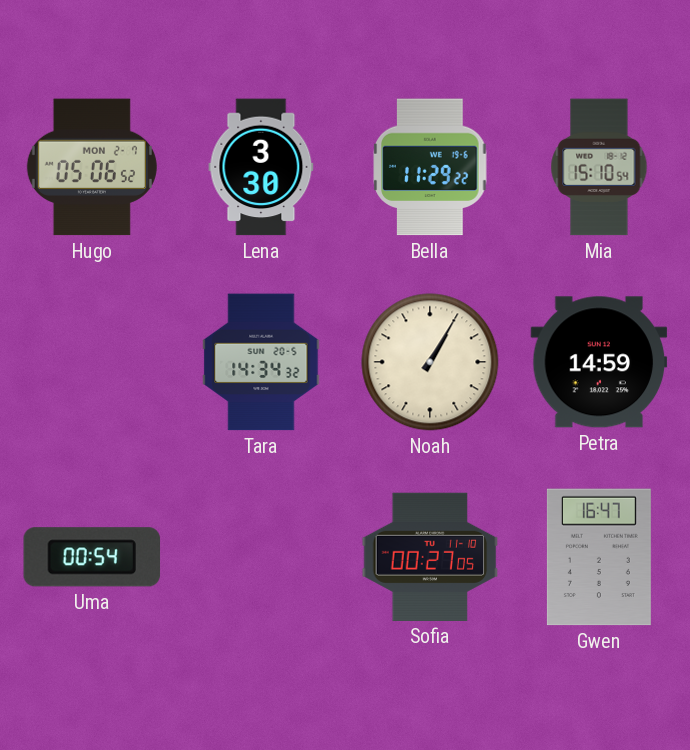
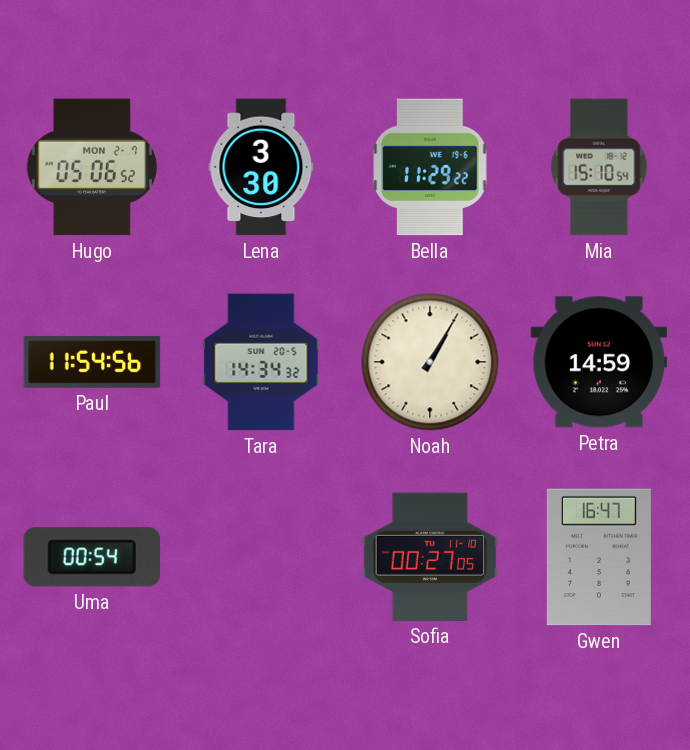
Paul: none -> 11:54
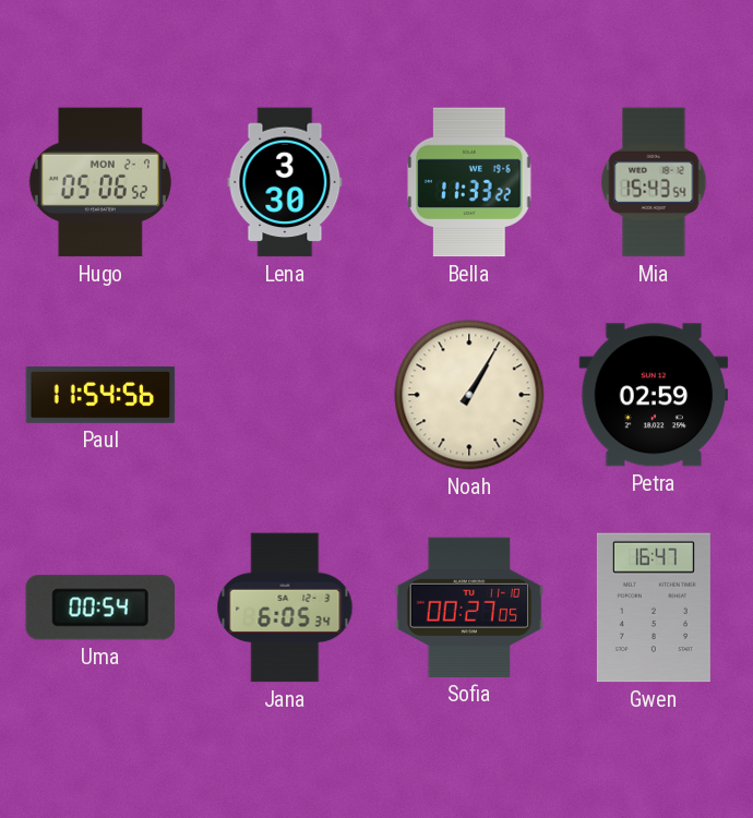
Bella: 11:29 -> 11:33
Mia: 15:10 -> 15:43
Tara: 14:34 -> none
Petra: 14:59 -> 02:59
Jana: none -> 6:05
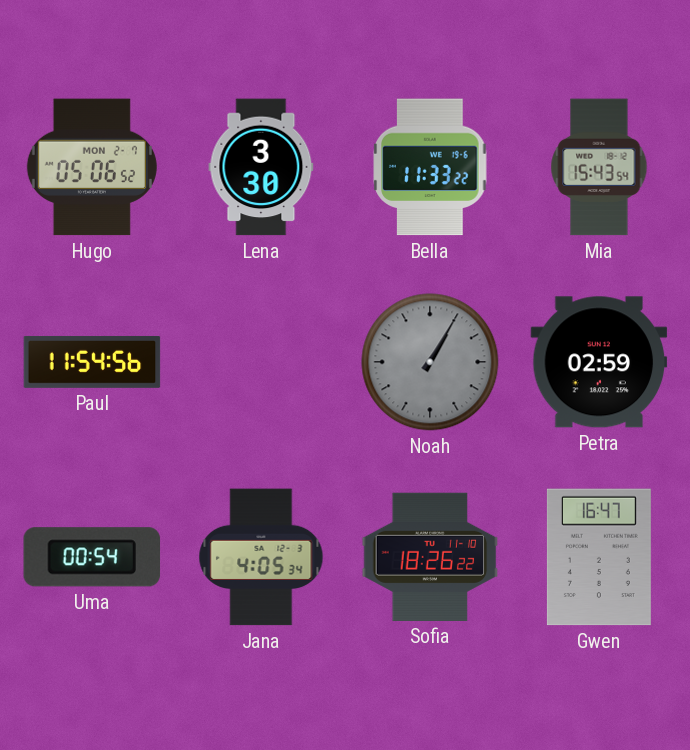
Noah dial: cream -> grey
Jana: 6:05 -> 4:05
Sofia: 00:27 -> 18:26
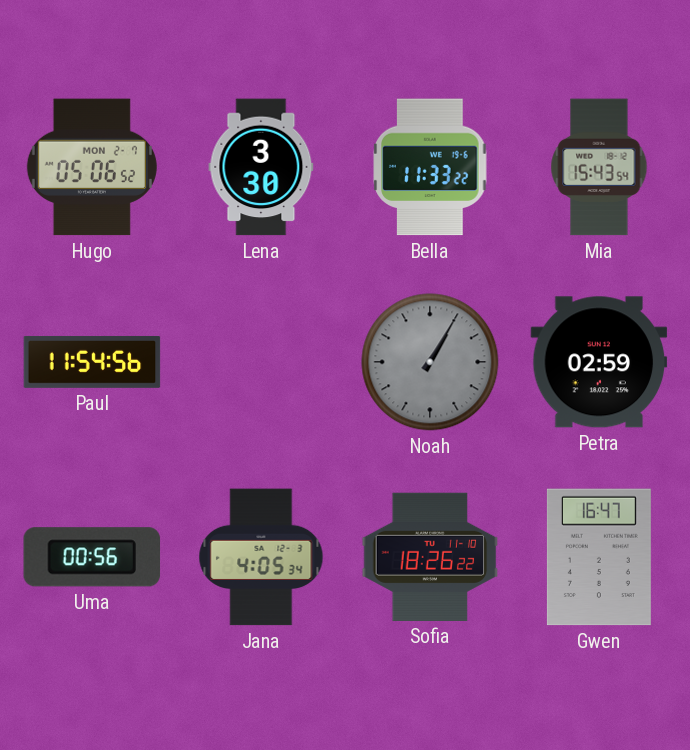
Uma: 00:54 -> 00:56
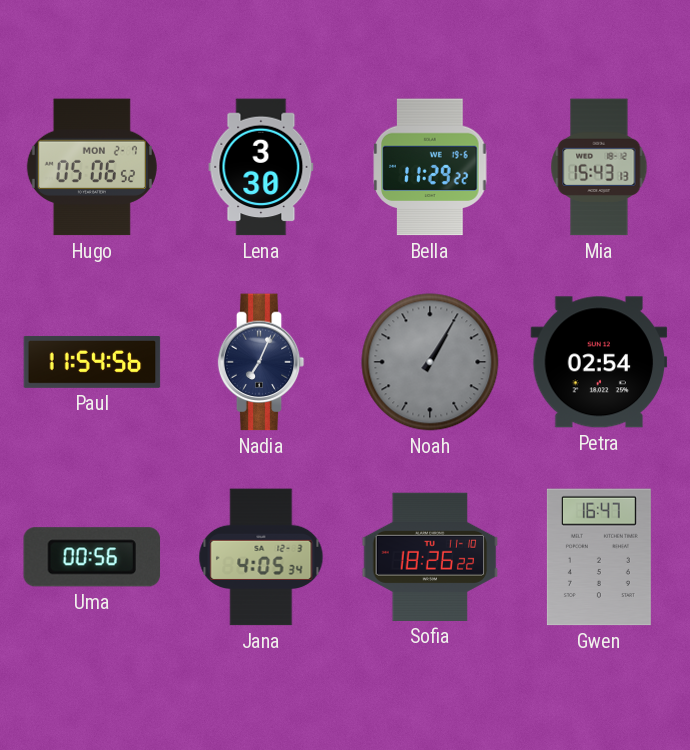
Bella: 11:33 -> 11:29
Mia: 15:43:54 -> 15:43:13
Nadia: none -> 7:04
Petra: 02:59 -> 02:54
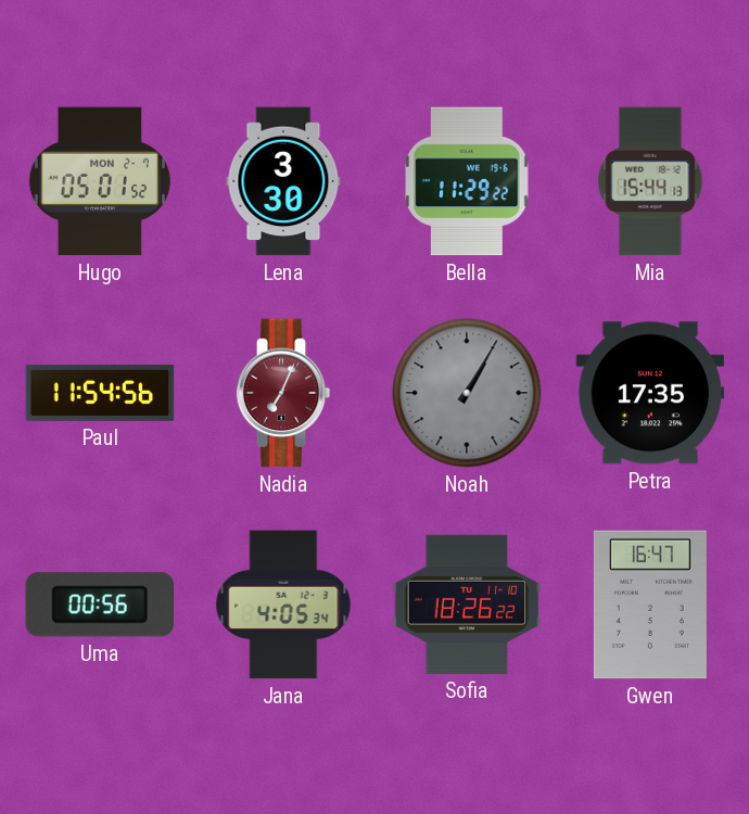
Hugo: 05:06 -> 05:01
Mia: 15:43 -> 15:44
Nadia dial: navy -> burgundy
Petra: 02:54 -> 17:35
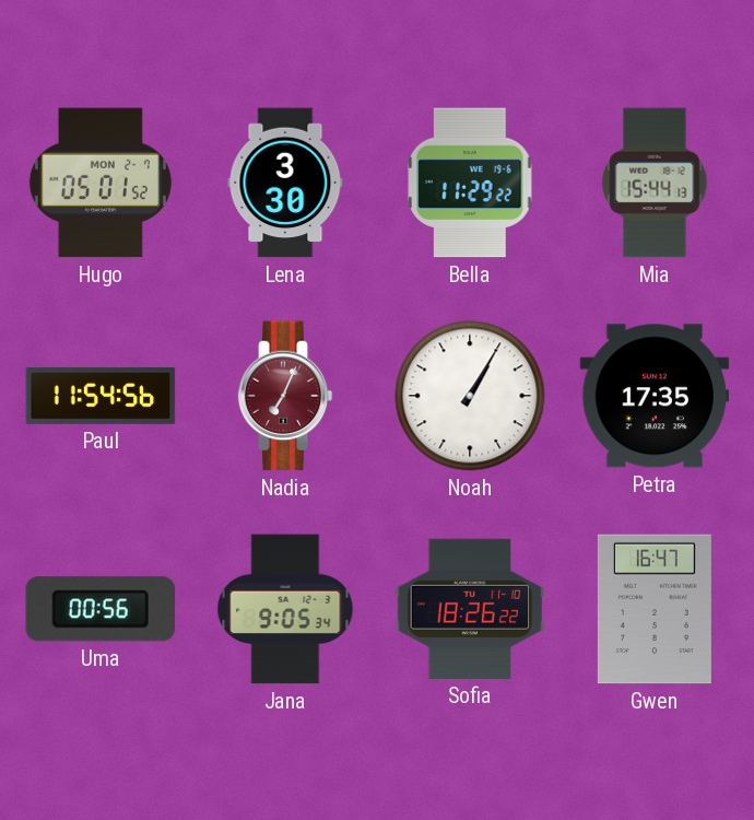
Noah dial: grey -> white
Jana: 4:05 -> 9:05
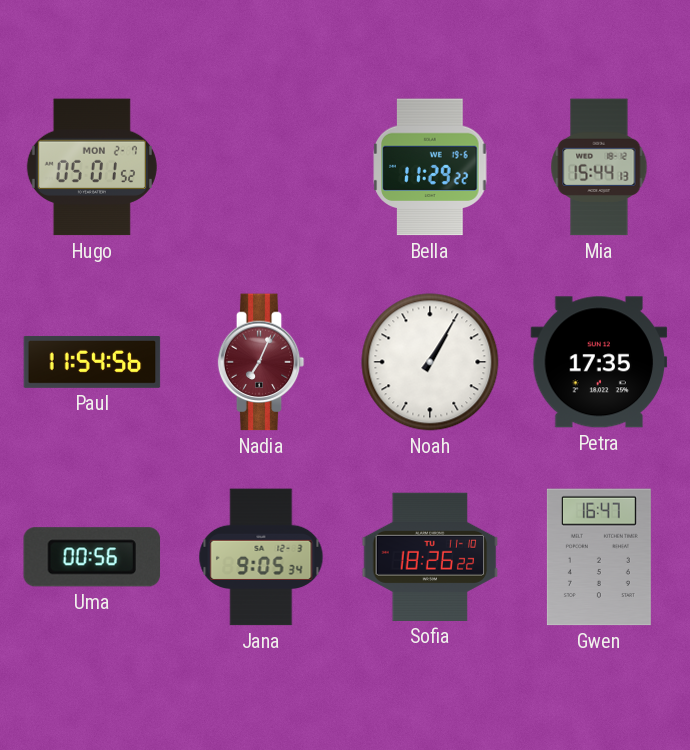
Lena: 3:30 -> none
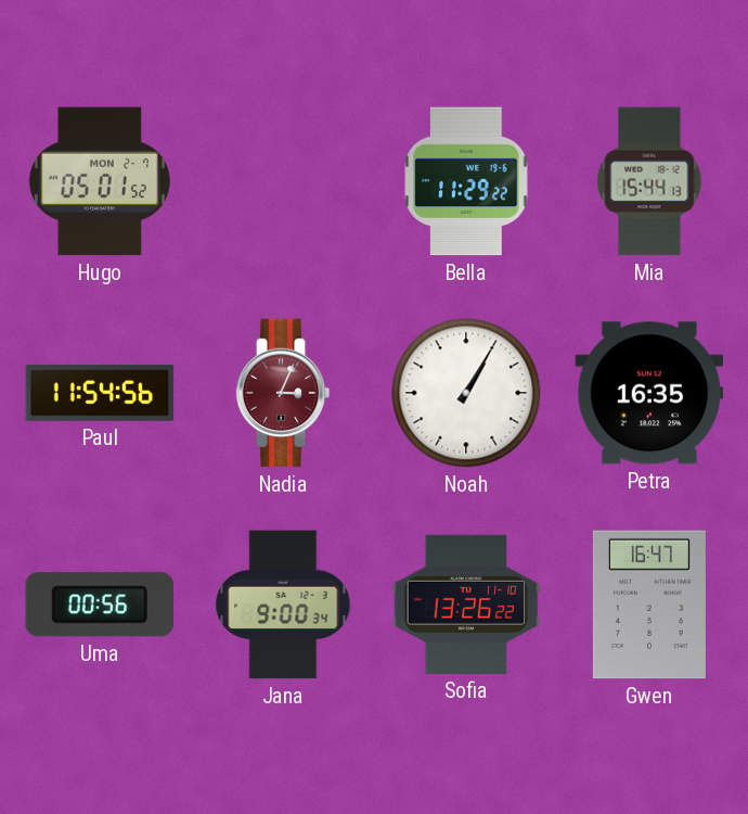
Nadia: 7:04 -> 3:04
Petra: 17:35 -> 16:35
Jana: 9:05 -> 9:00
Sofia: 18:26 -> 13:26
